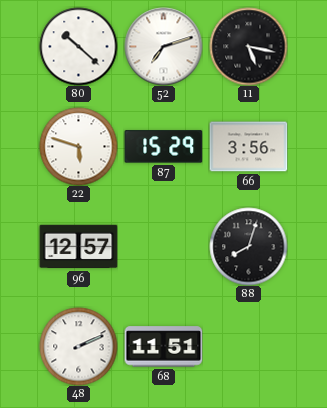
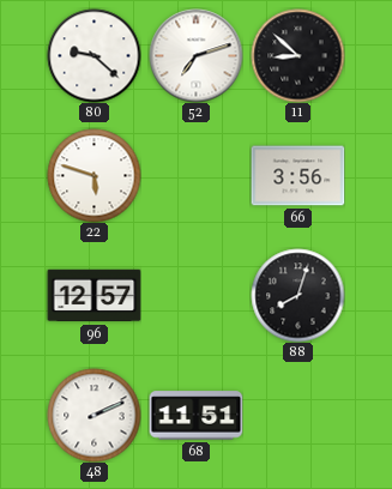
80: 10:22 -> 9:22
11: 5:17 -> 8:52
87: 15:29 -> none
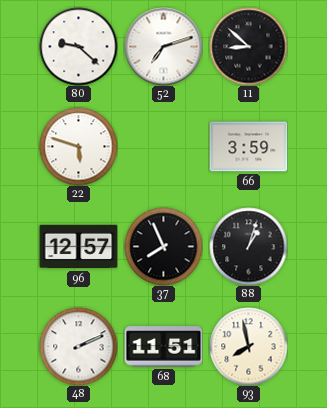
66: 3:56 -> 3:59
37: none -> 7:56
88: 8:03 -> 1:03
93: none -> 7:58
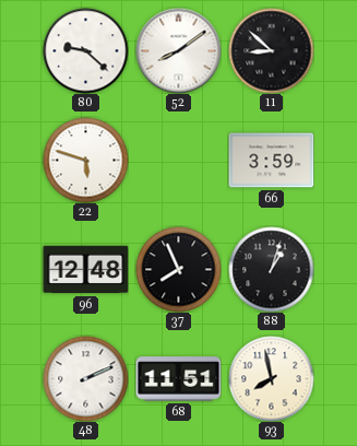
52: 7:12 -> 8:09
96: 12:57 -> 12:48
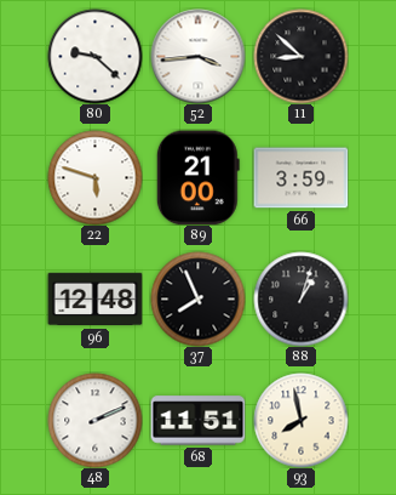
52: 8:09 -> 3:44
89: none -> 21:00
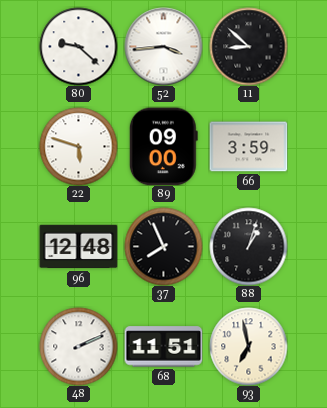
89: 21:00 -> 09:00
93: 7:58 -> 6:58
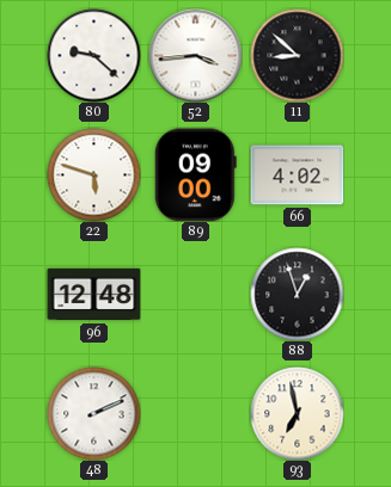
66: 3:59 -> 4:02
37: 7:56 -> none
88: 1:03 -> 12:57
68: 11:51 -> none
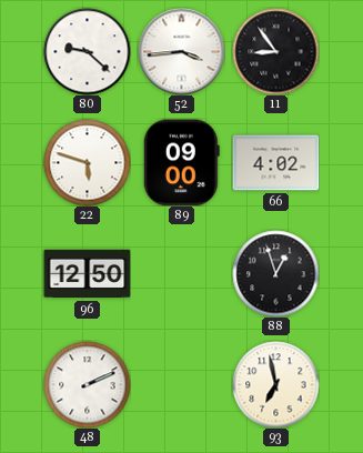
11: 8:52 -> 8:54
96: 12:48 -> 12:50
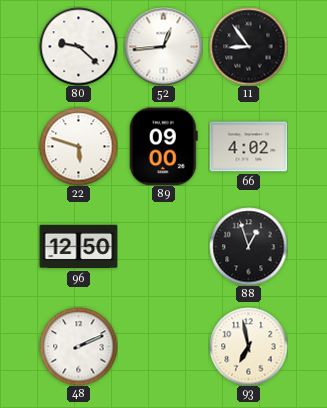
52: 3:44 -> 12:44
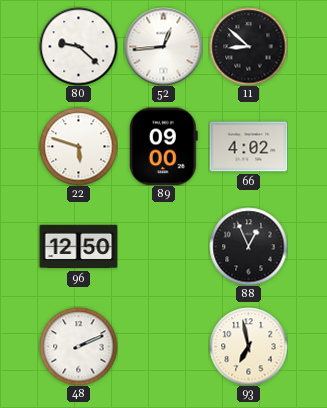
11: 8:54 -> 8:52
88: 12:57 -> 12:56
